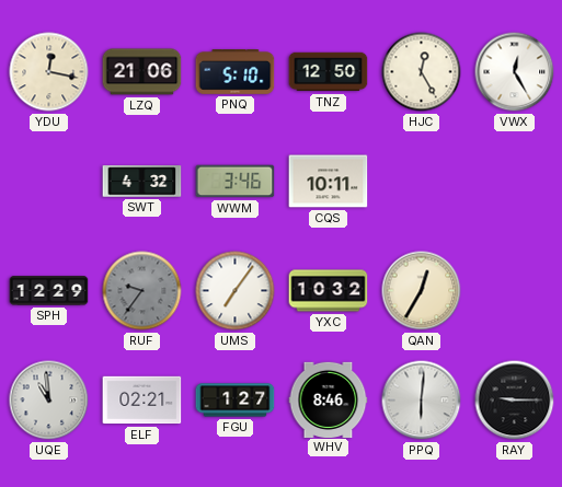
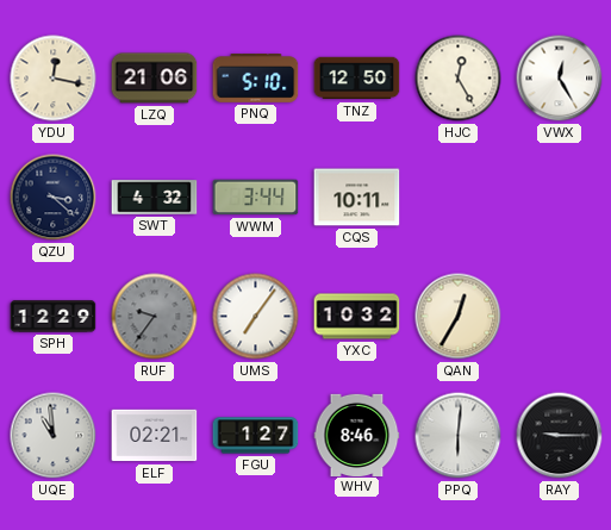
QZU: none -> 3:22
WWM: 3:46 -> 3:44
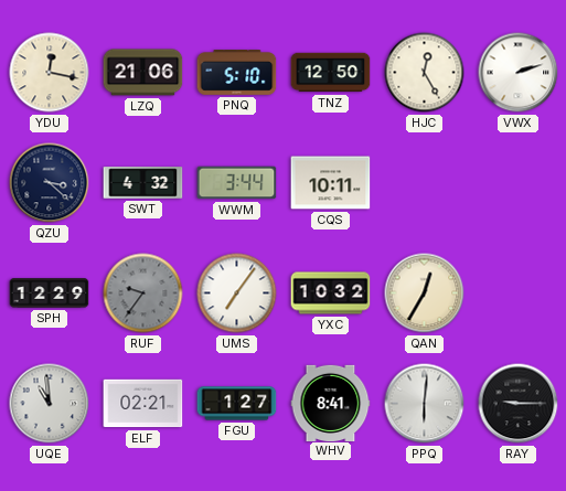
VWX: 12:25 -> 2:12
WHV: 8:46 -> 8:41
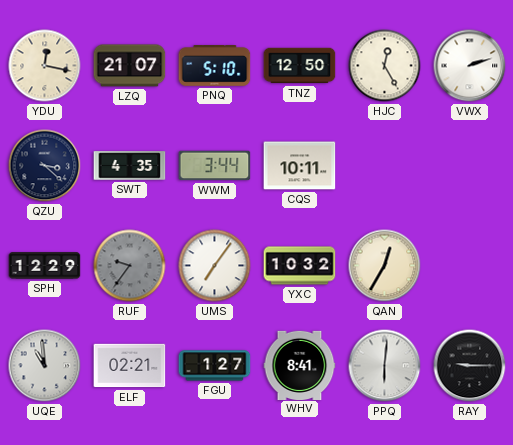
LZQ: 21:06 -> 21:07
SWT: 4:32 -> 4:35
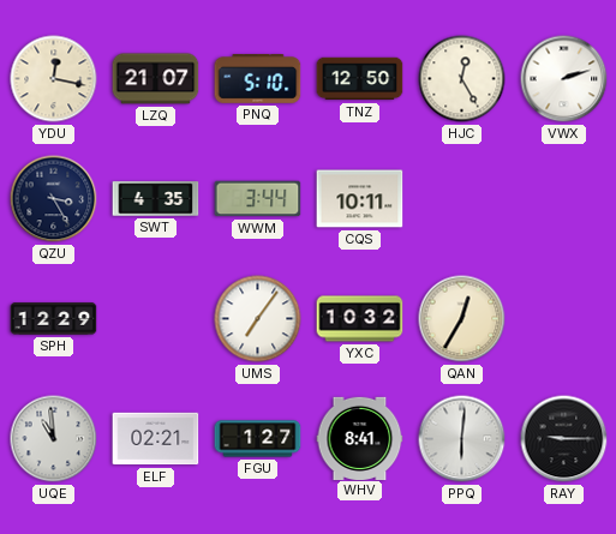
QZU: 3:22 -> 3:25
RUF: 9:36 -> none
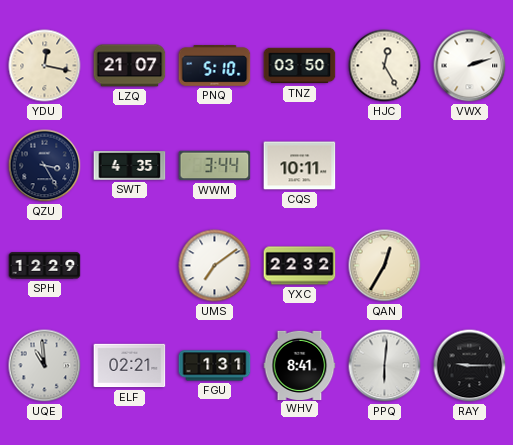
TNZ: 12:50 -> 03:50
UMS: 7:06 -> 7:09
YXC: 10:32 -> 22:32
FGU: 1:27 -> 1:31
